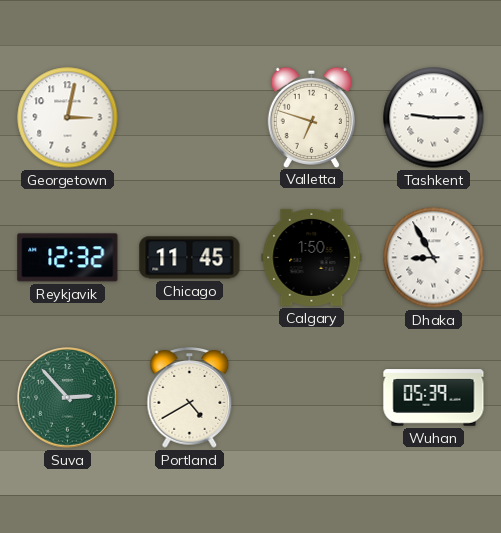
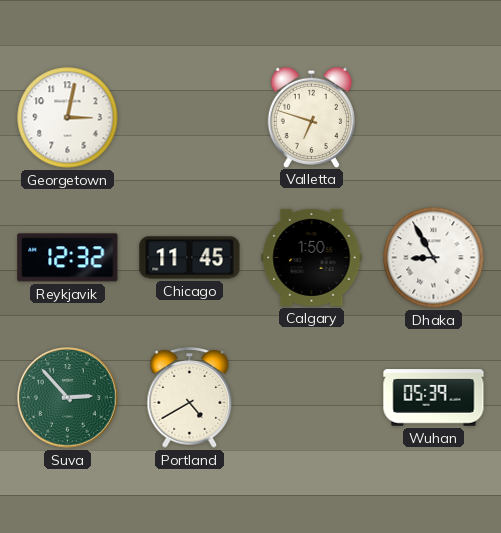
Tashkent: 9:15 -> none
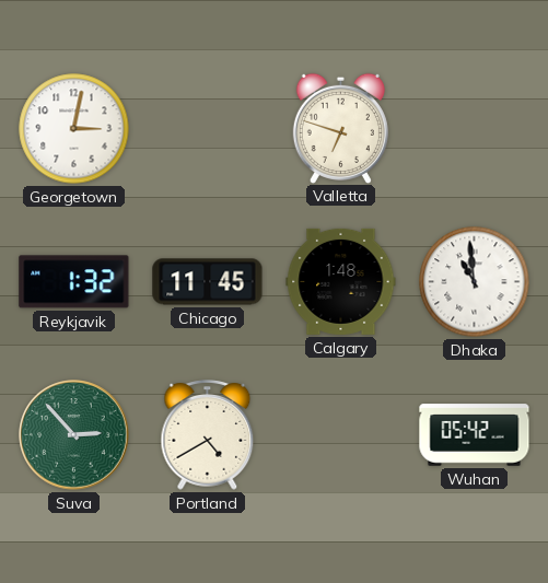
Reykjavik: 12:32 -> 1:32
Calgary: 1:50 -> 1:48
Dhaka: 8:55 -> 10:59
Wuhan: 05:39 -> 05:42
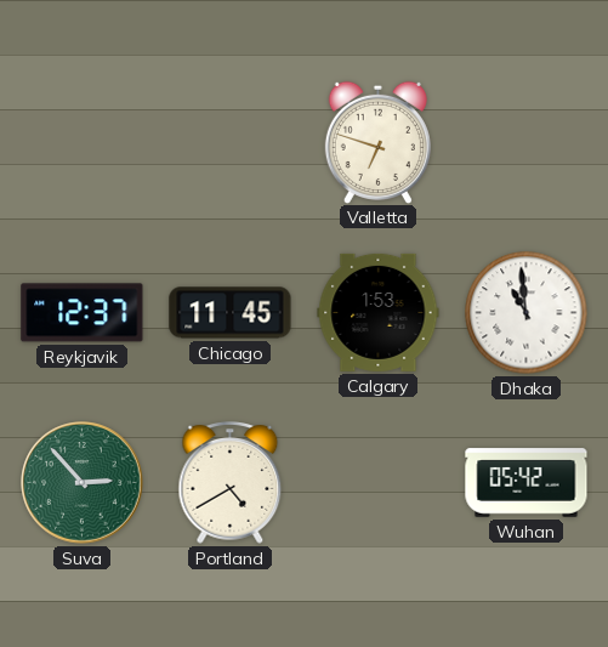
Georgetown: 3:02 -> none
Reykjavik: 1:32 -> 12:37
Calgary: 1:48 -> 1:53
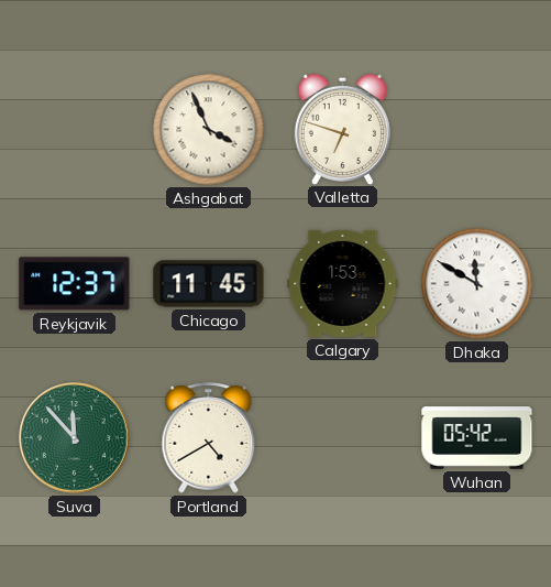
Ashgabat: none -> 3:56
Dhaka: 10:59 -> 11:50
Suva: 2:53 -> 11:53
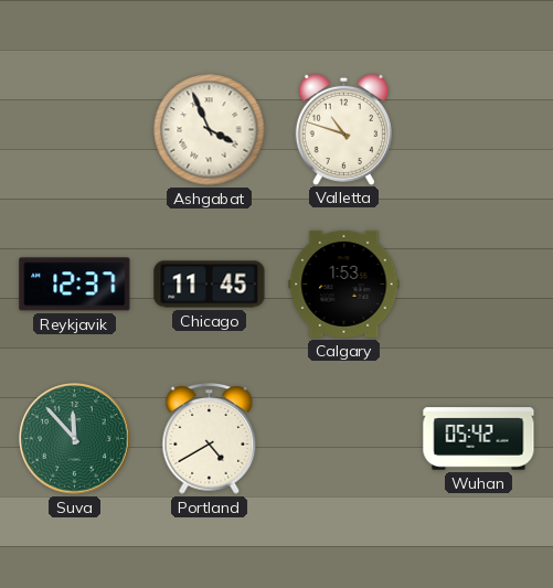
Valletta: 6:48 -> 10:48
Dhaka: 11:50 -> none
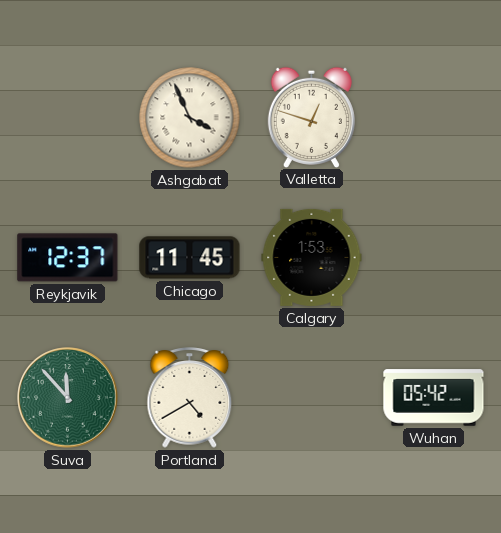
Valletta: 10:48 -> 12:48
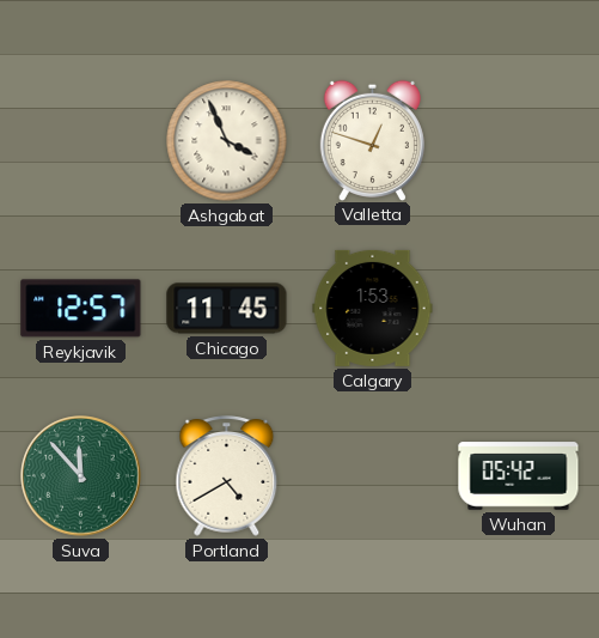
Reykjavik: 12:37 -> 12:57
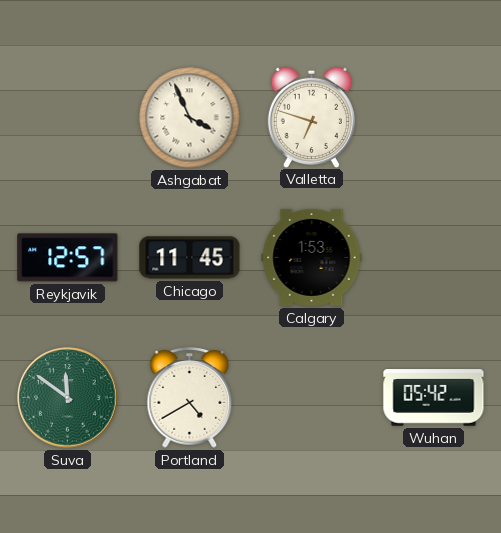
Valletta: 12:48 -> 6:48
Suva: 11:53 -> 11:51
